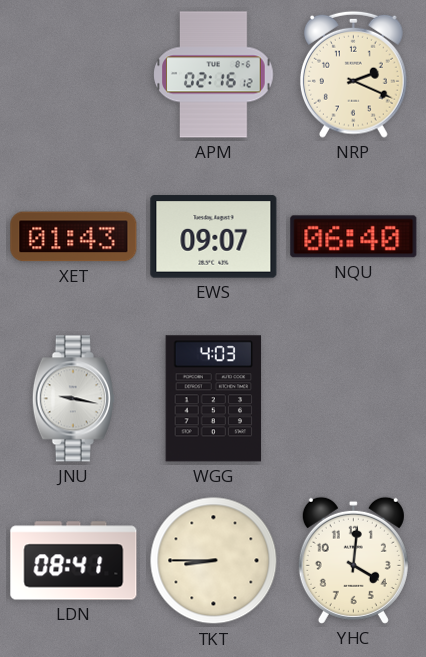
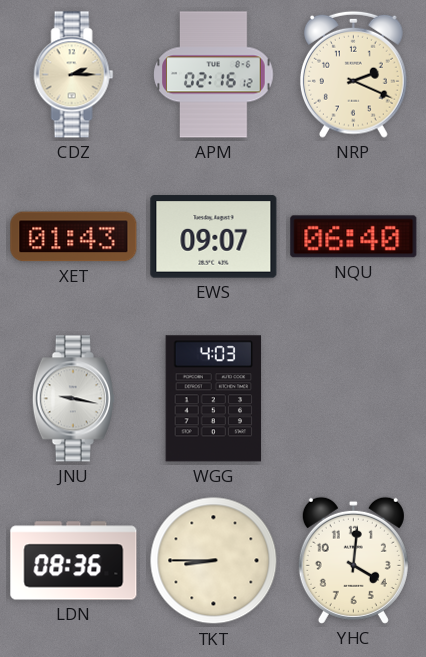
CDZ: none -> 2:15
LDN: 08:41 -> 08:36
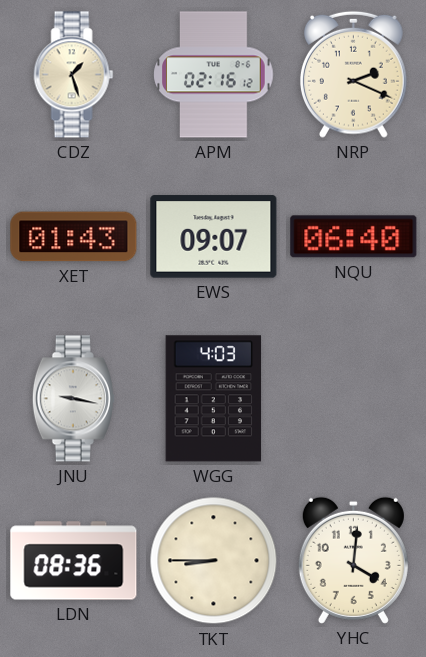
CDZ: 2:15 -> 1:27
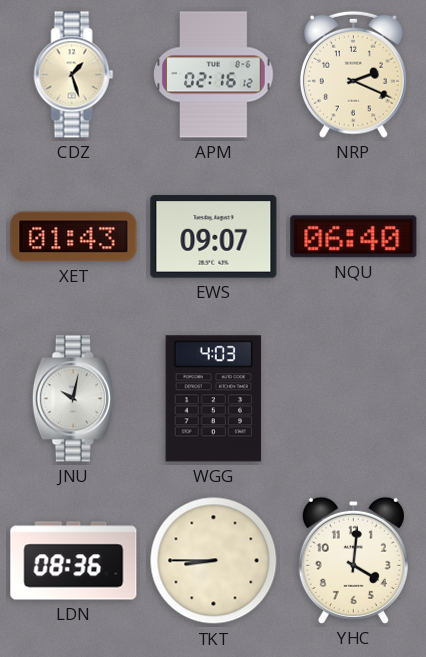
JNU: 9:17 -> 10:02
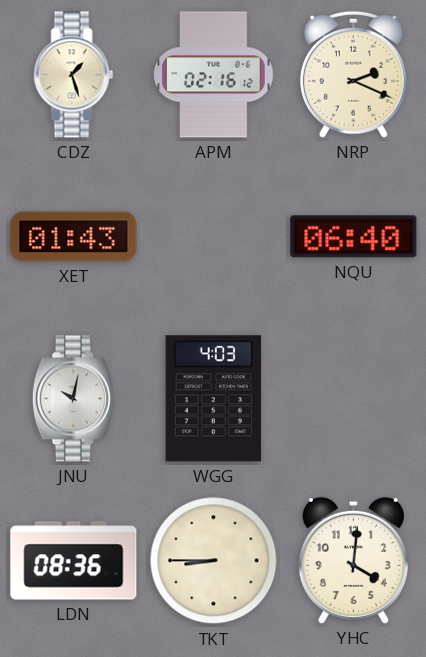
EWS: 09:07 -> none
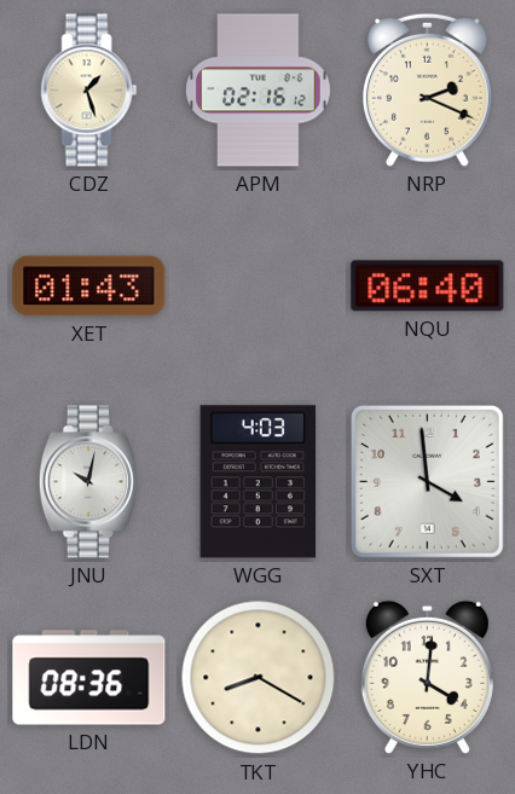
SXT: none -> 3:59
TKT: 8:45 -> 8:20
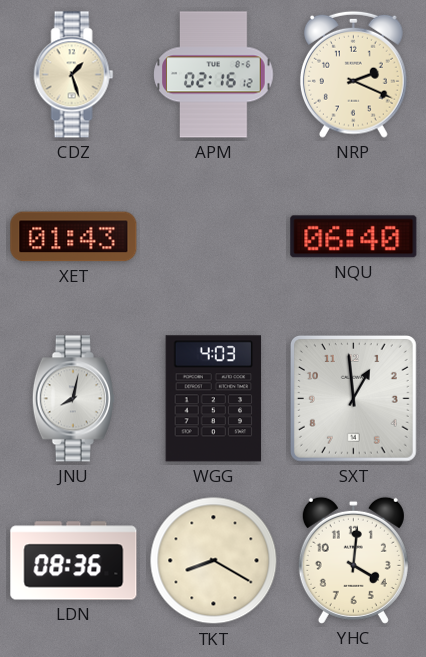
JNU: 10:02 -> 8:02
SXT: 3:59 -> 12:59
